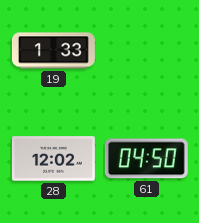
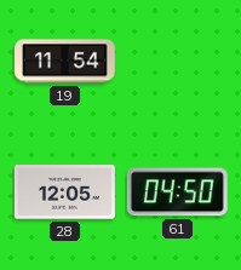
19: 1:33 -> 11:54
28: 12:02 -> 12:05
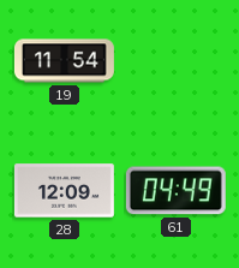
28: 12:05 -> 12:09
61: 04:50 -> 04:49
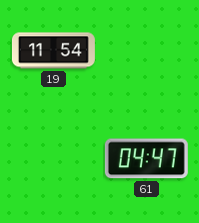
28: 12:09 -> none
61: 04:49 -> 04:47
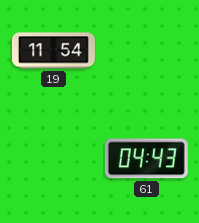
61: 04:47 -> 04:43
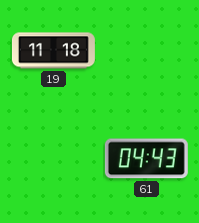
19: 11:54 -> 11:18
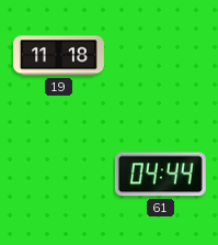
61: 04:43 -> 04:44
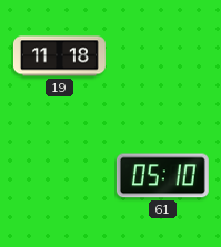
61: 04:44 -> 05:10
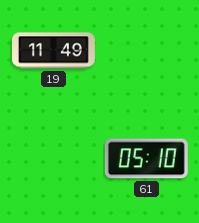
19: 11:18 -> 11:49
